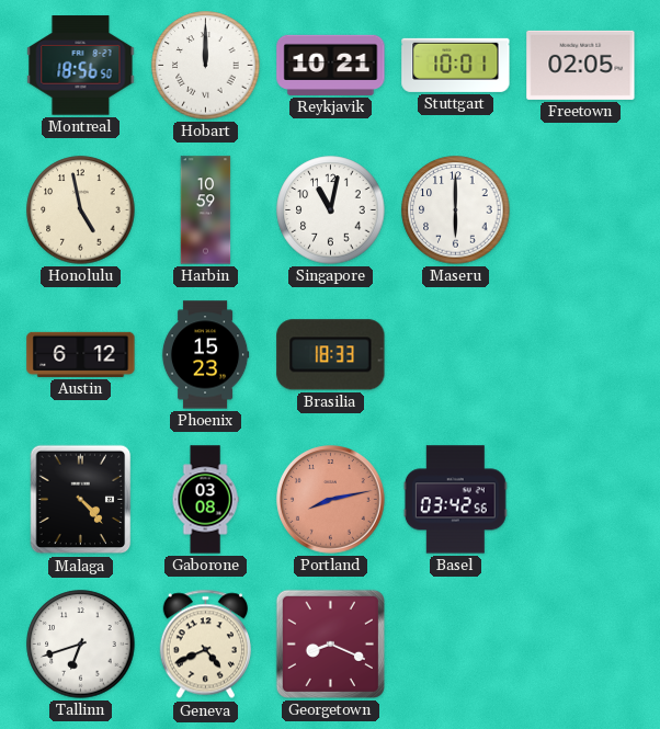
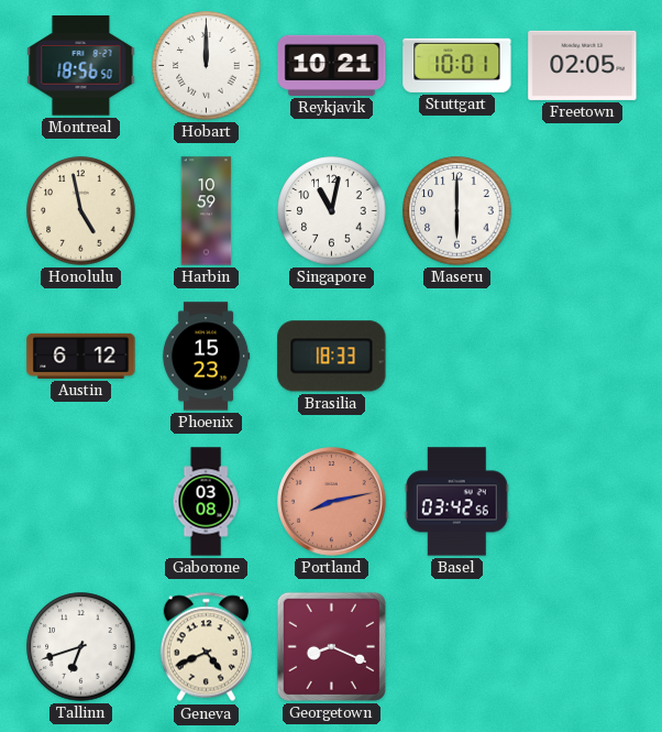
Malaga: 4:23 -> none
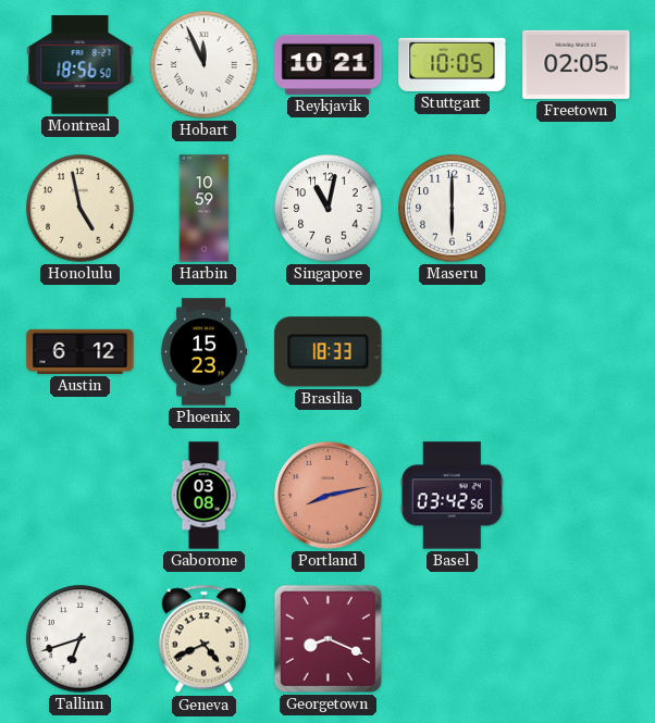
Hobart: 12:00 -> 11:56
Stuttgart: 10:01 -> 10:05
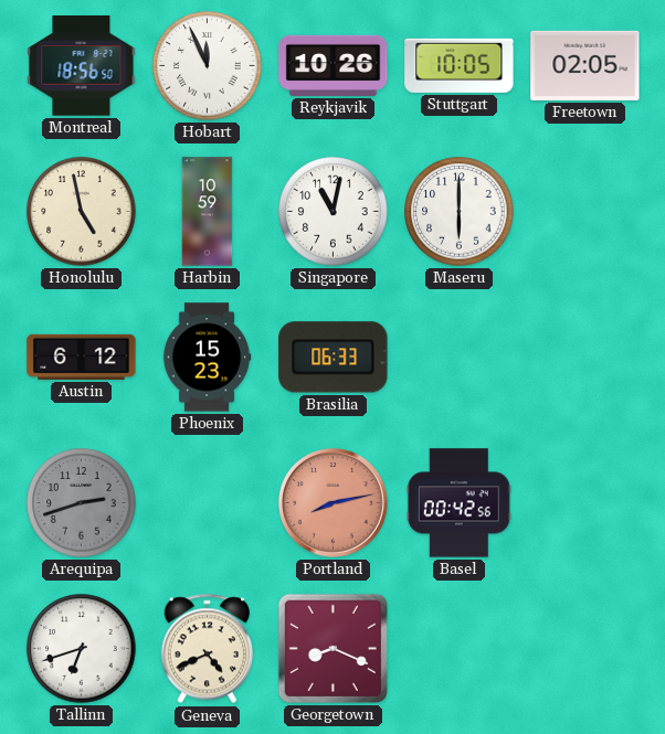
Reykjavik: 10:21 -> 10:26
Brasilia: 18:33 -> 06:33
Arequipa: none -> 2:42
Gaborone: 03:08 -> none
Basel: 03:42 -> 00:42
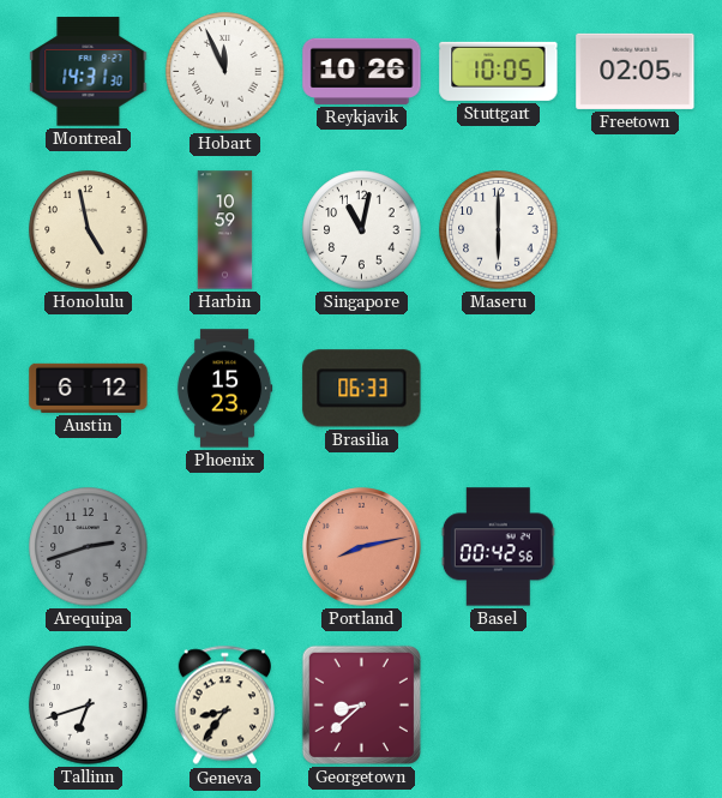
Montreal: 18:56 -> 14:31
Geneva: 4:41 -> 8:36
Georgetown: 8:19 -> 8:38
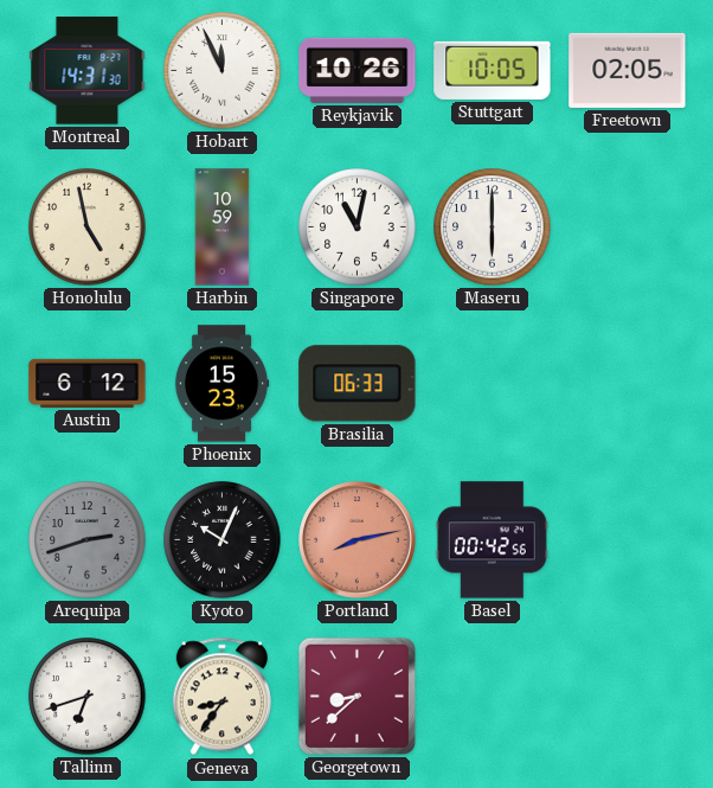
Kyoto: none -> 10:04
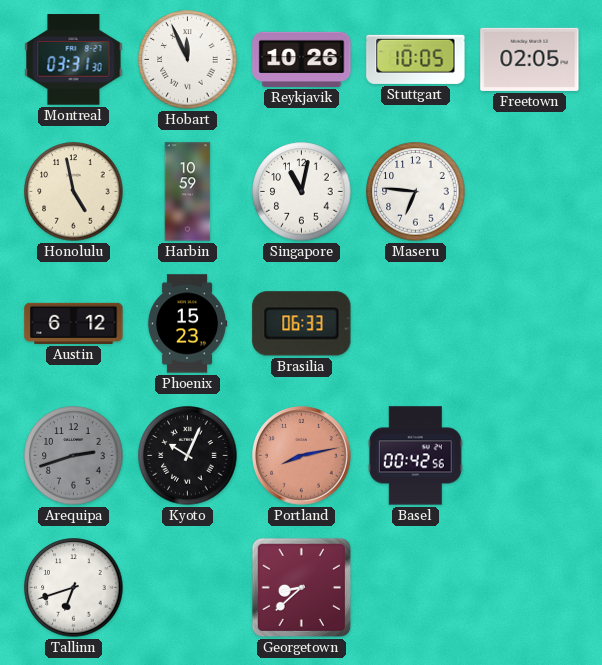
Montreal: 14:31 -> 03:31
Maseru: 6:00 -> 6:46
Geneva: 8:36 -> none
